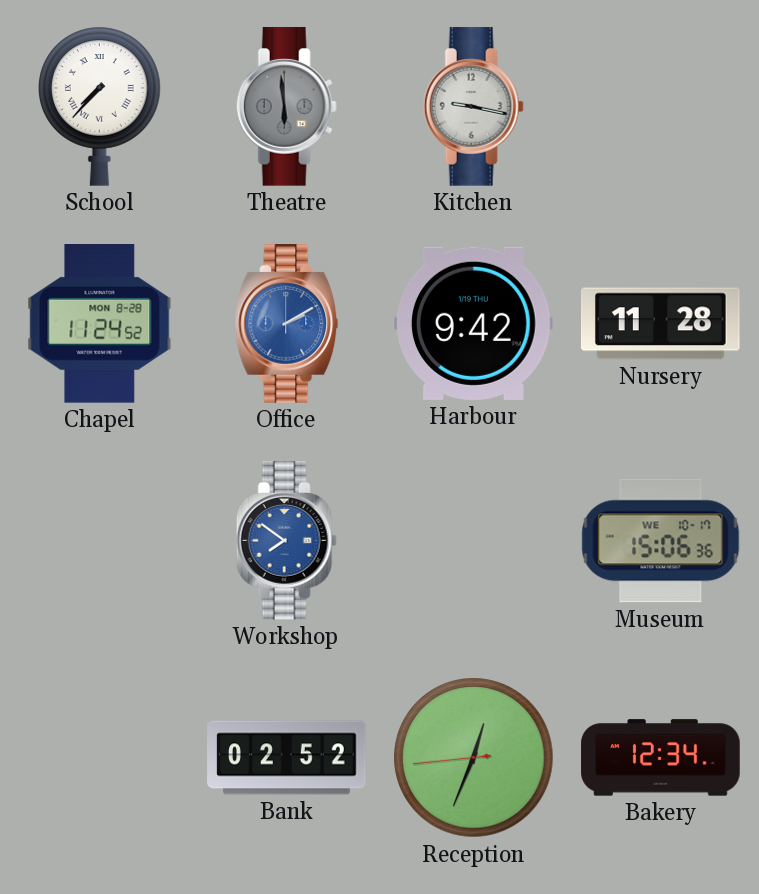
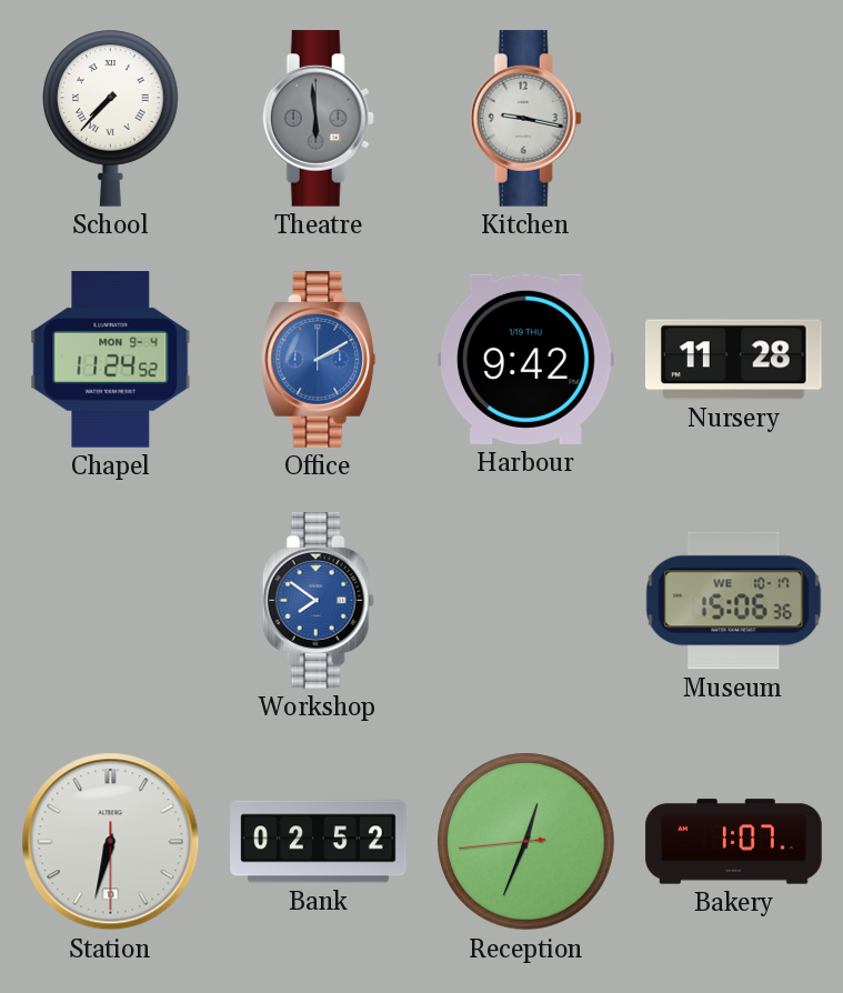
Chapel date: MON 8-28 -> MON 9-4
Station: none -> 6:32
Bakery: 12:34 -> 1:07
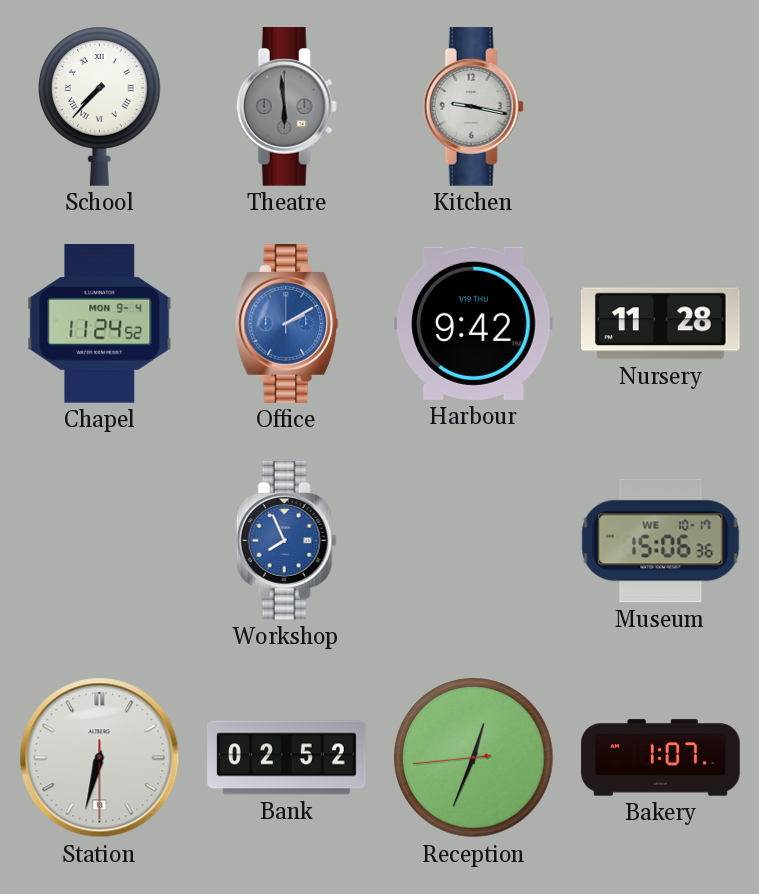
Workshop: 7:51 -> 7:56
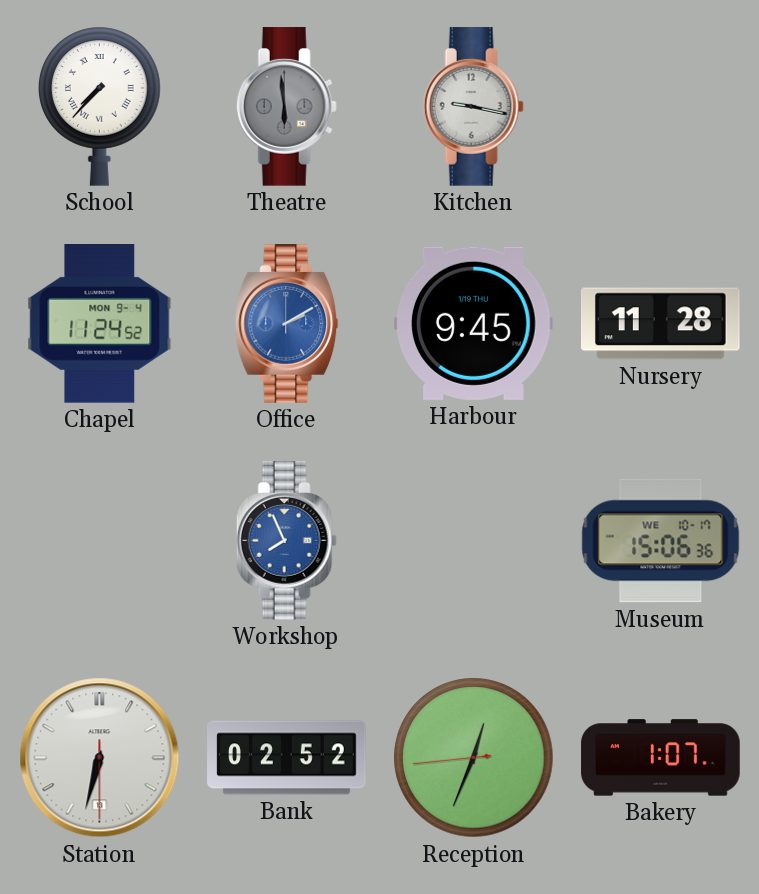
Harbour: 9:42 -> 9:45
